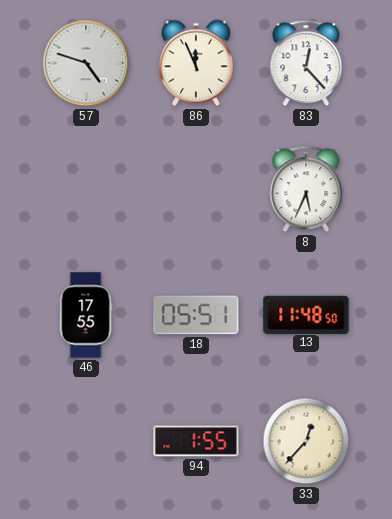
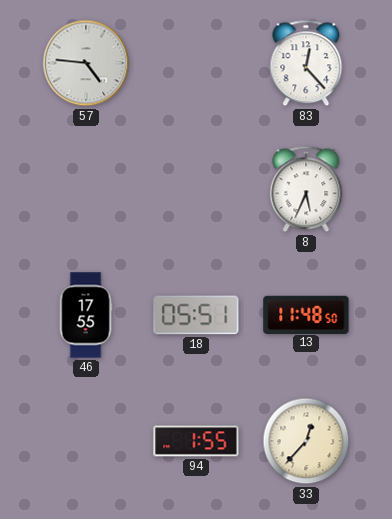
57: 4:48 -> 4:46
86: 11:56 -> none
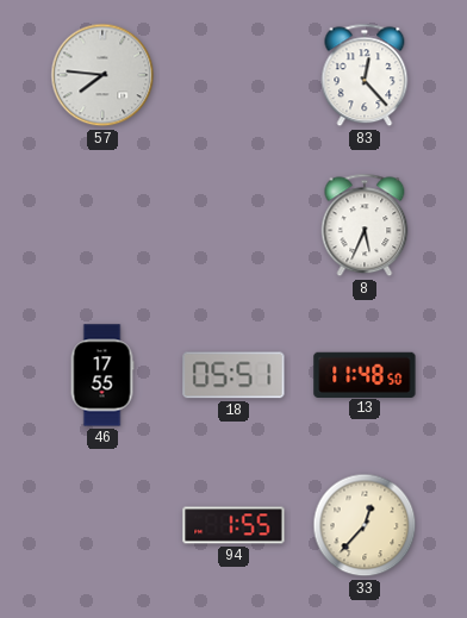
57: 4:46 -> 7:46
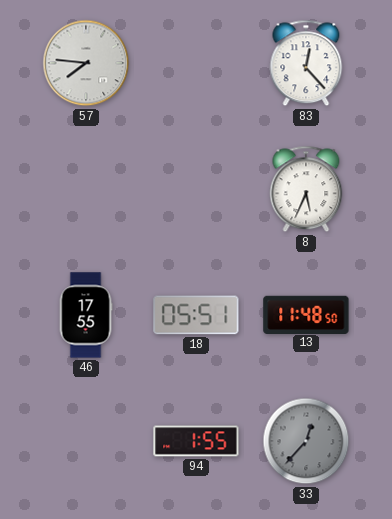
33 dial: cream -> grey
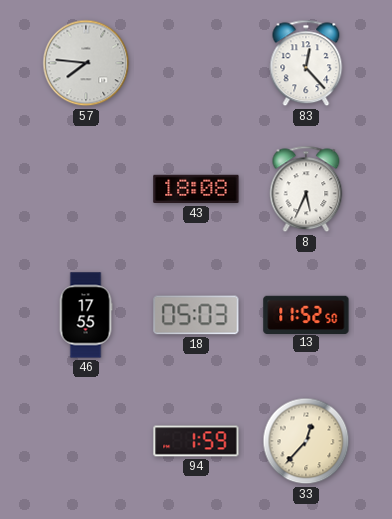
43: none -> 18:08
18: 05:51 -> 05:03
13: 11:48 -> 11:52
94: 1:55 -> 1:59
33 dial: grey -> cream
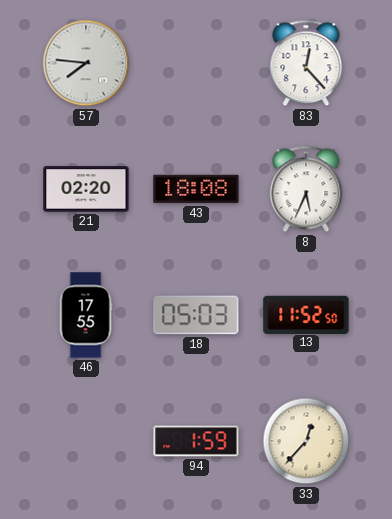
21: none -> 02:20
